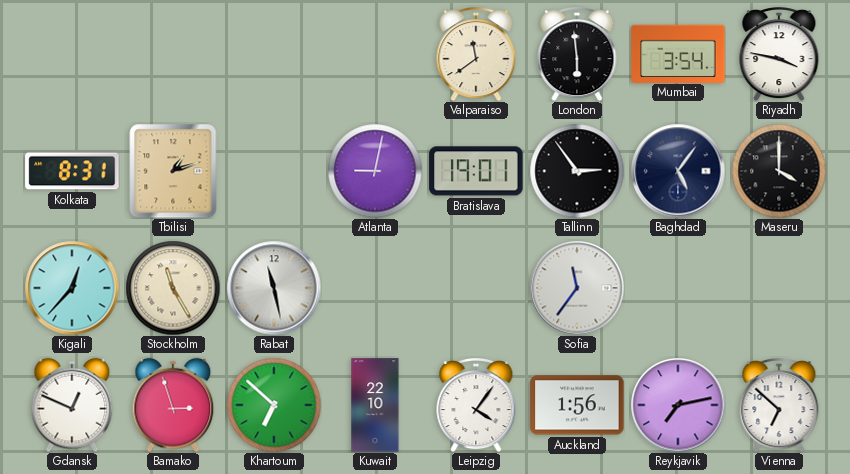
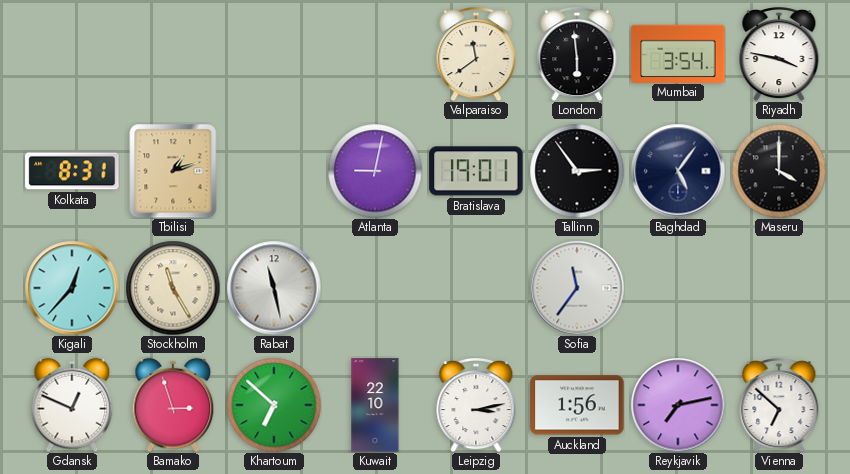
Leipzig: 4:06 -> 3:13
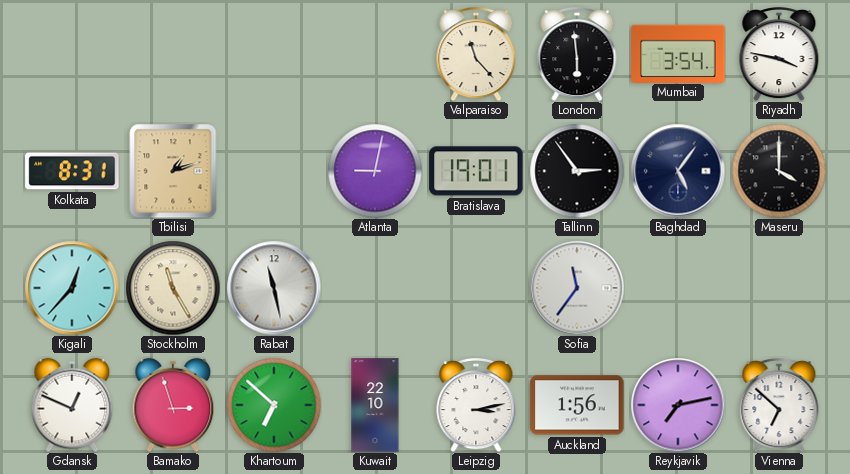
Valparaiso: 11:39 -> 11:23
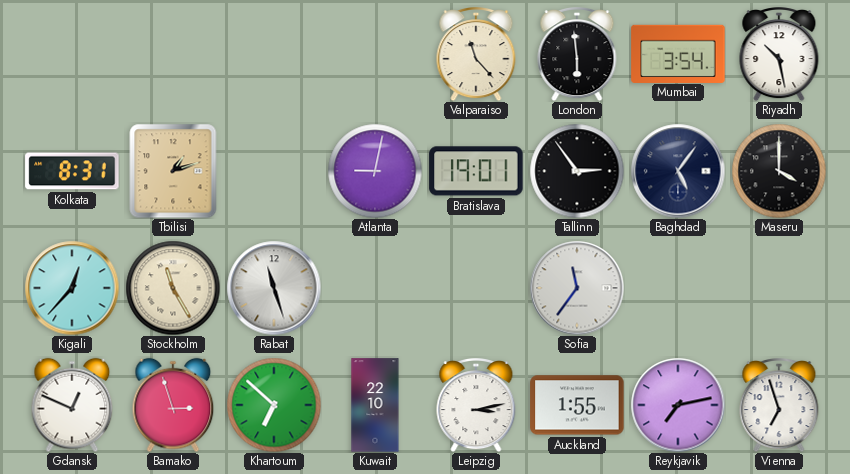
Riyadh: 3:47 -> 10:28
Rabat: 11:28 -> 11:27
Auckland: 1:56 -> 1:55
Vienna: 6:52 -> 6:57
